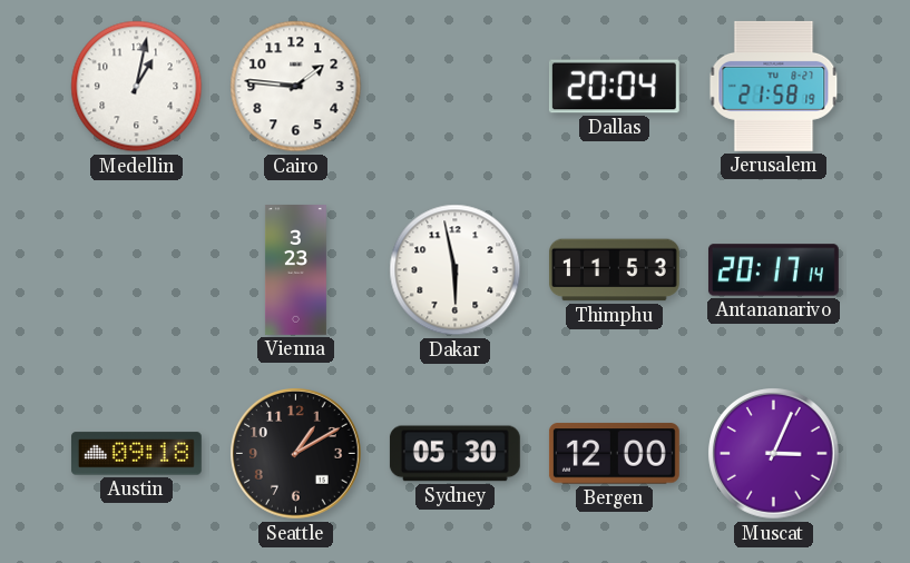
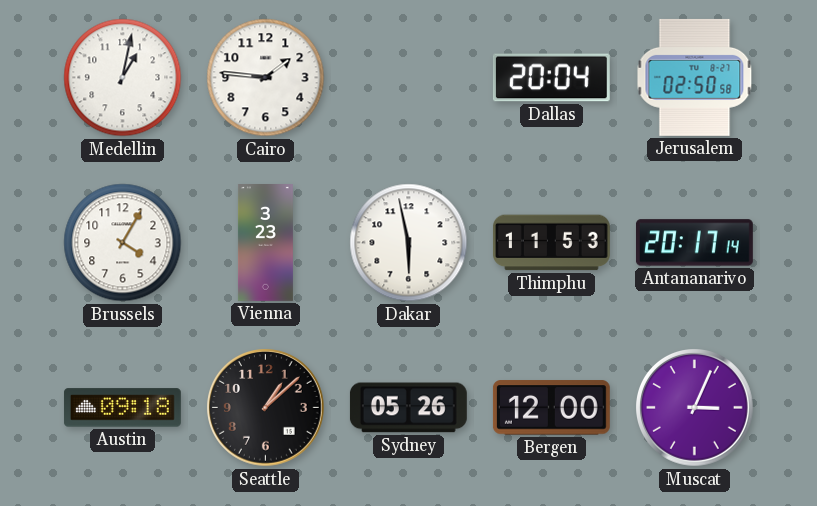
Jerusalem: 21:58 -> 02:50
Brussels: none -> 4:05
Seattle: 1:10 -> 1:08
Sydney: 05:30 -> 05:26
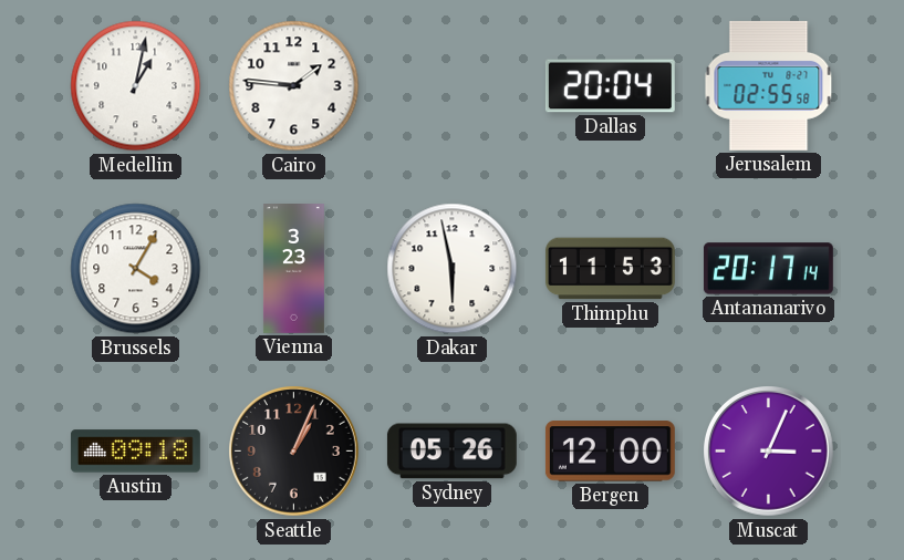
Jerusalem: 02:50 -> 02:55
Seattle: 1:08 -> 1:04
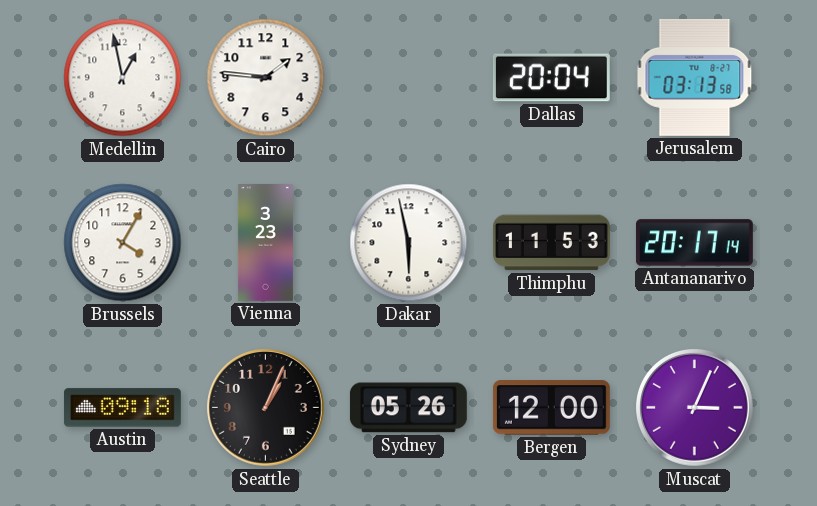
Medellin: 1:02 -> 12:58
Jerusalem: 02:55 -> 03:13
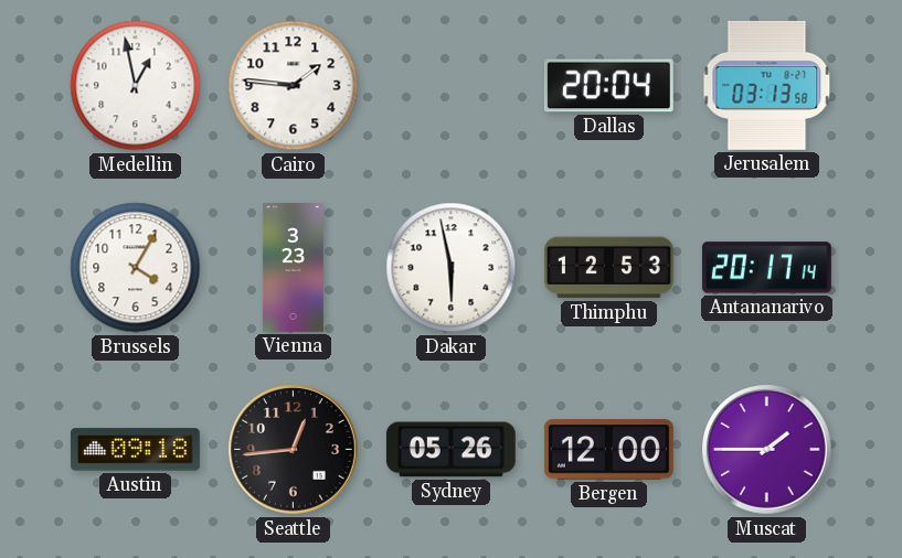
Thimphu: 11:53 -> 12:53
Seattle: 1:04 -> 12:44
Muscat: 3:04 -> 1:45
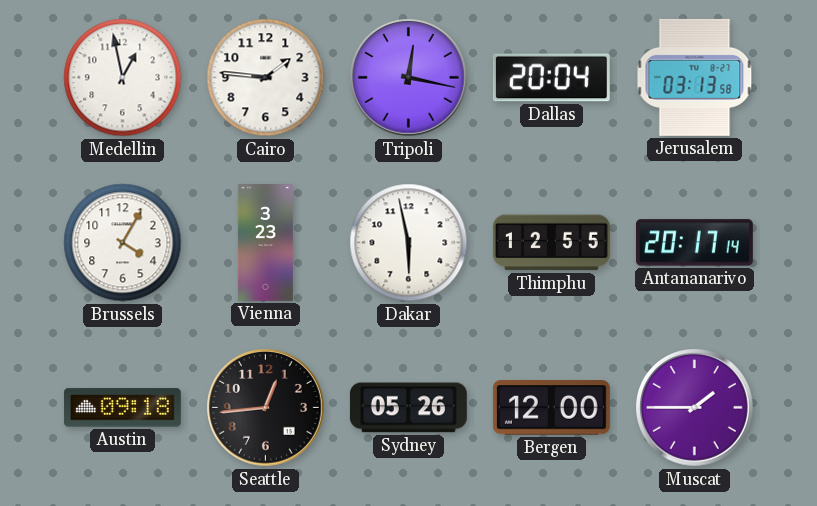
Tripoli: none -> 12:17
Thimphu: 12:53 -> 12:55
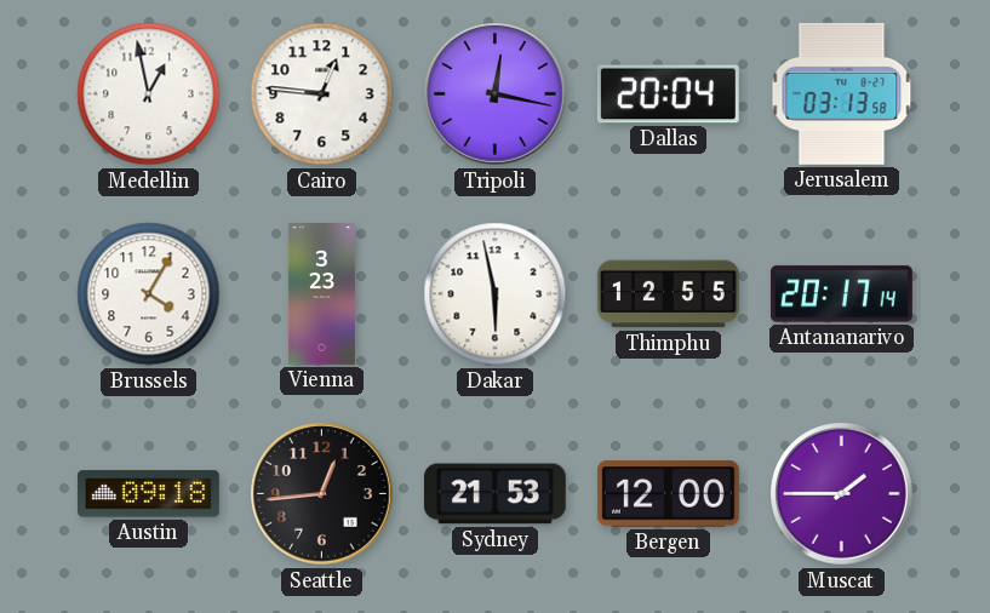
Cairo: 1:46 -> 12:46
Sydney: 05:26 -> 21:53
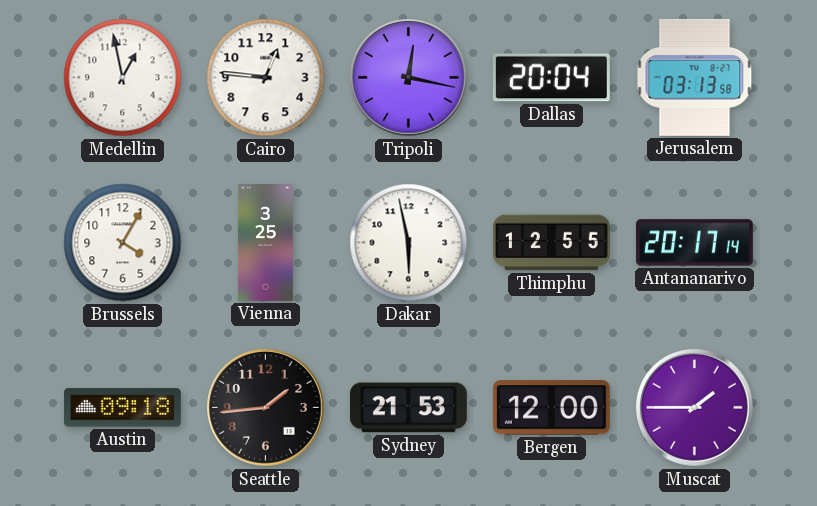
Vienna: 3:23 -> 3:25
Seattle: 12:44 -> 1:44
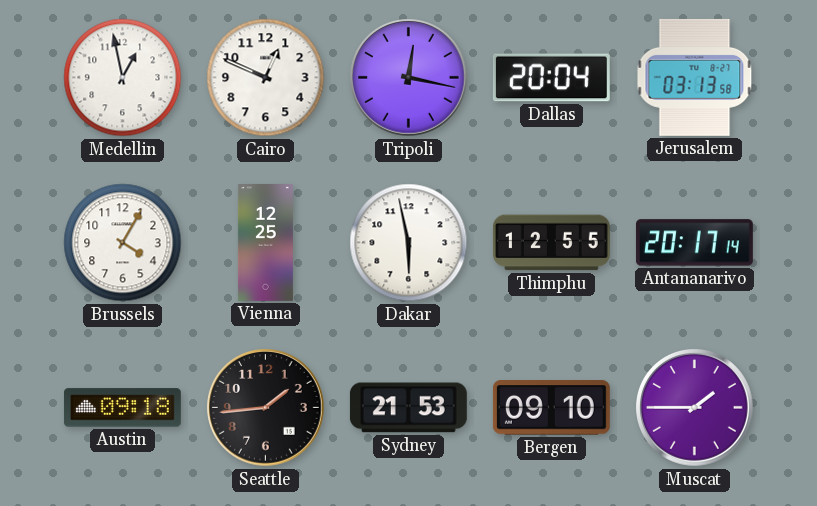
Cairo: 12:46 -> 12:49
Vienna: 3:25 -> 12:25
Bergen: 12:00 -> 09:10
